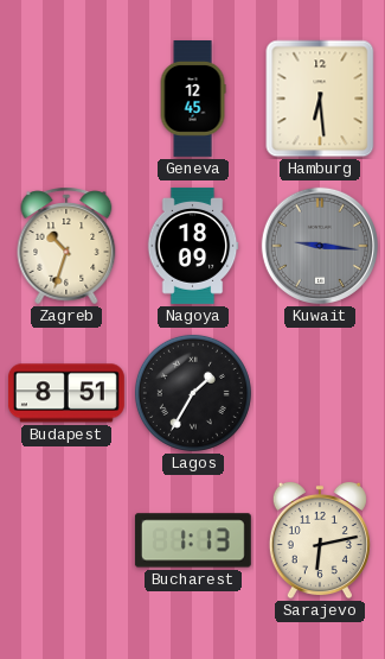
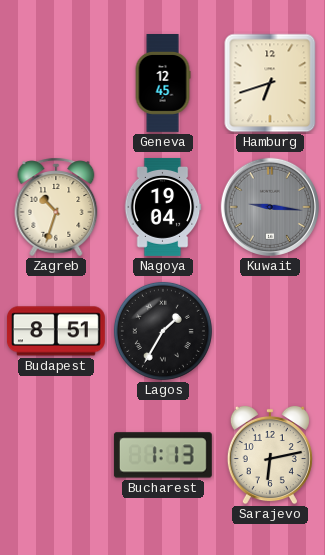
Hamburg: 6:29 -> 6:42
Nagoya: 18:09 -> 19:04
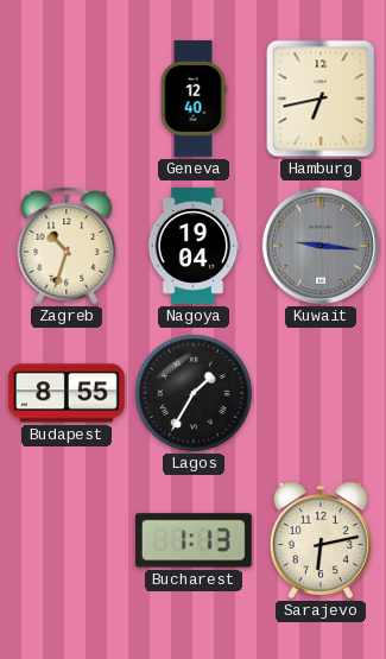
Geneva: 12:45 -> 12:40
Hamburg: 6:42 -> 6:43
Budapest: 8:51 -> 8:55
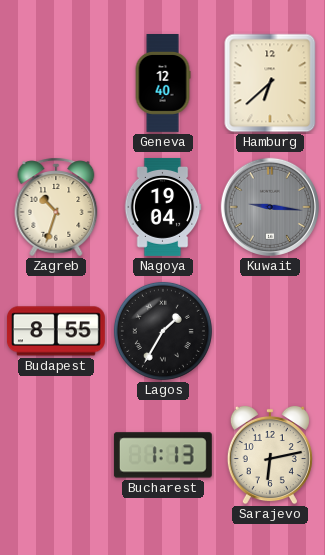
Hamburg: 6:43 -> 6:38
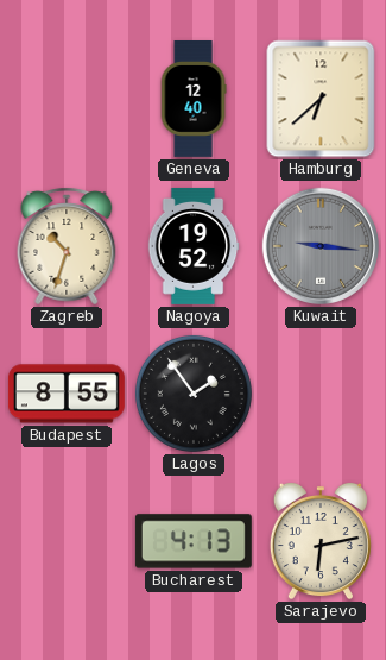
Nagoya: 19:04 -> 19:52
Lagos: 1:35 -> 1:54
Bucharest: 1:13 -> 4:13
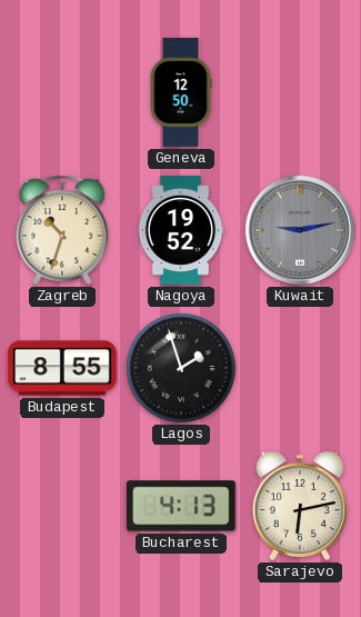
Geneva: 12:40 -> 12:50
Hamburg: 6:38 -> none
Kuwait: 9:16 -> 9:13
Lagos: 1:54 -> 1:57
